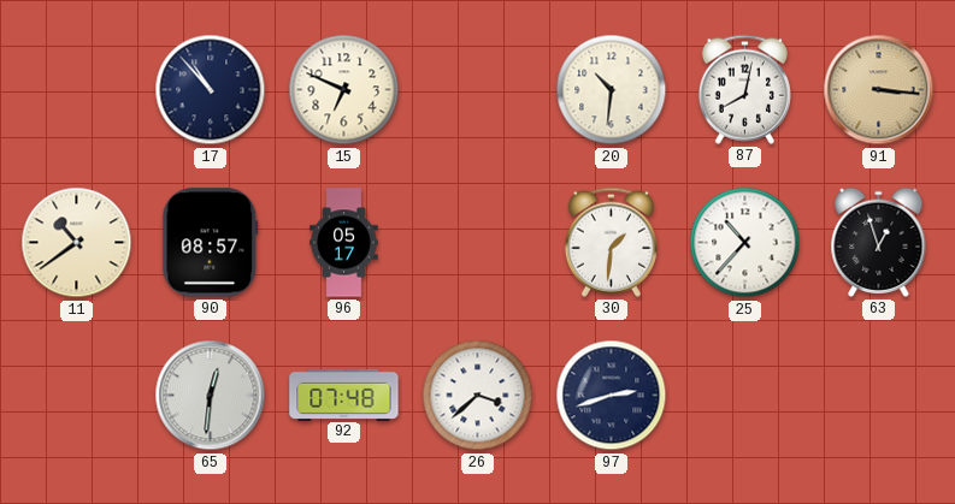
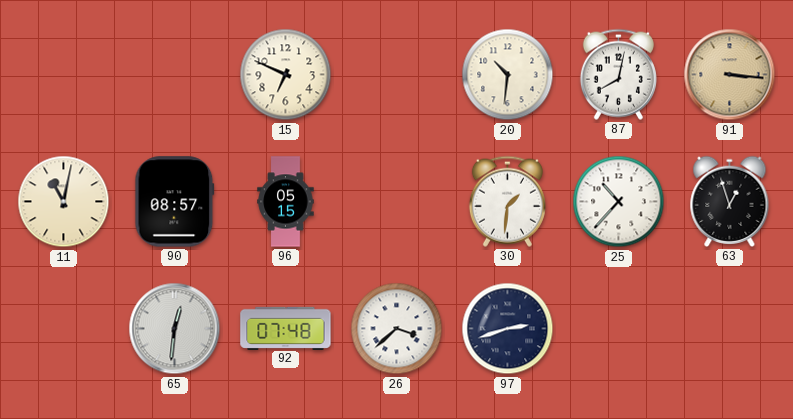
17: 10:53 -> none
11: 10:39 -> 11:02
96: 05:17 -> 05:15
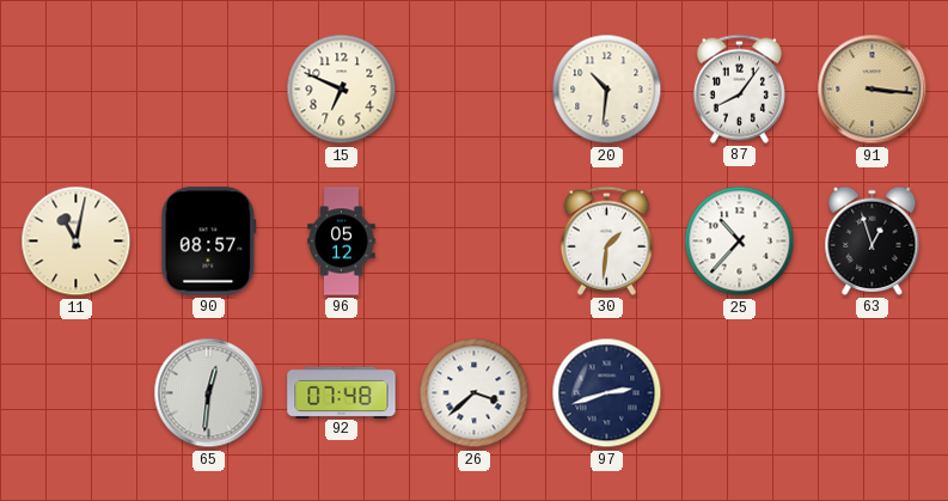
87: 8:02 -> 8:06
96: 05:15 -> 05:12
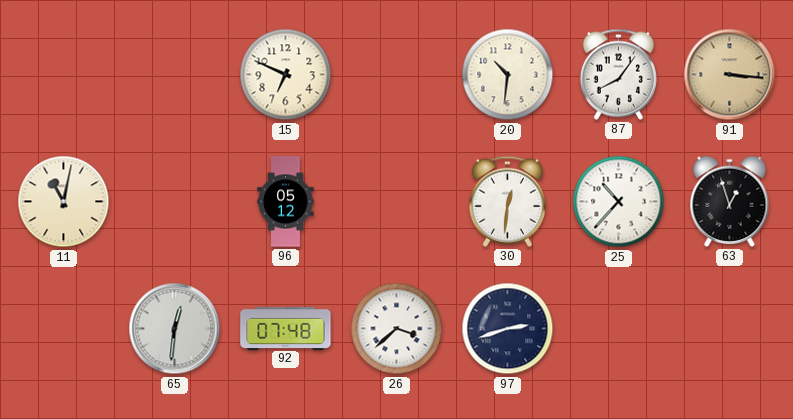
90: 08:57 -> none
30: 1:31 -> 12:31
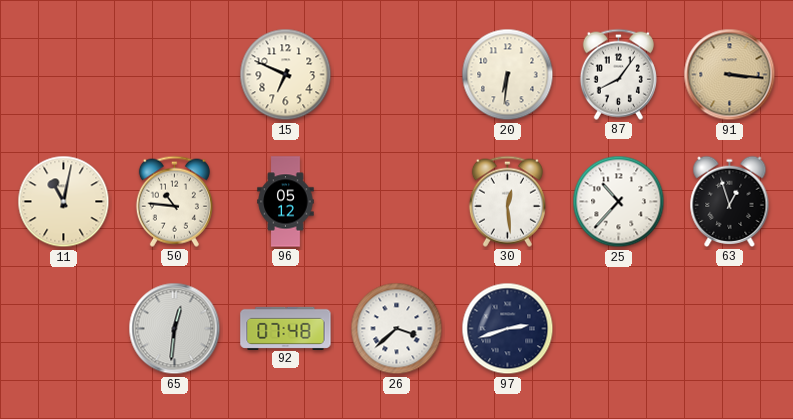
20: 10:31 -> 6:31
50: none -> 10:46
30: 12:31 -> 12:29
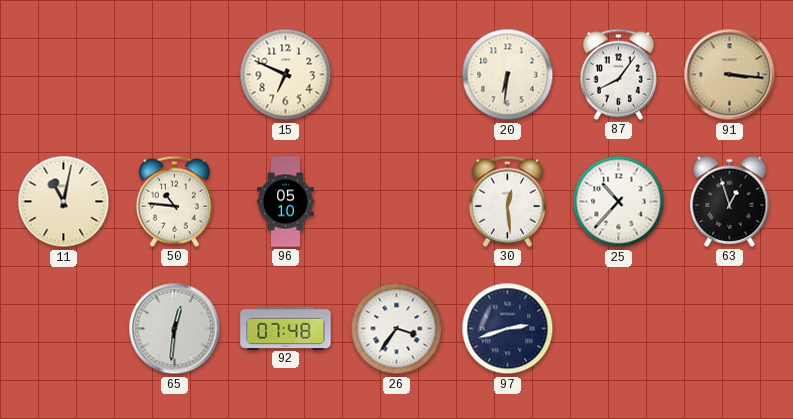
96: 05:12 -> 05:10
26: 3:38 -> 3:36
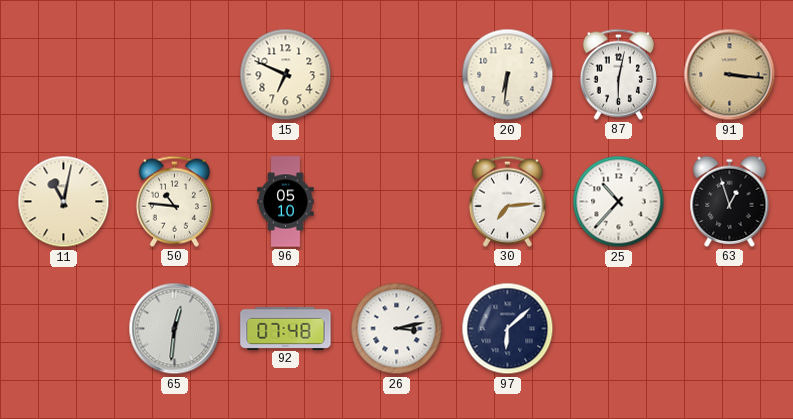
87: 8:06 -> 6:02
30: 12:29 -> 7:14
26: 3:36 -> 3:13
97: 2:42 -> 6:08
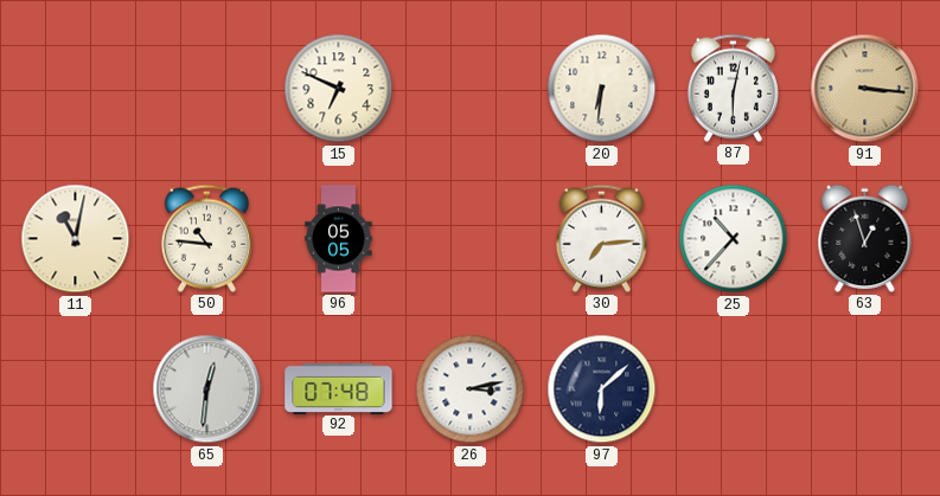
96: 05:10 -> 05:05
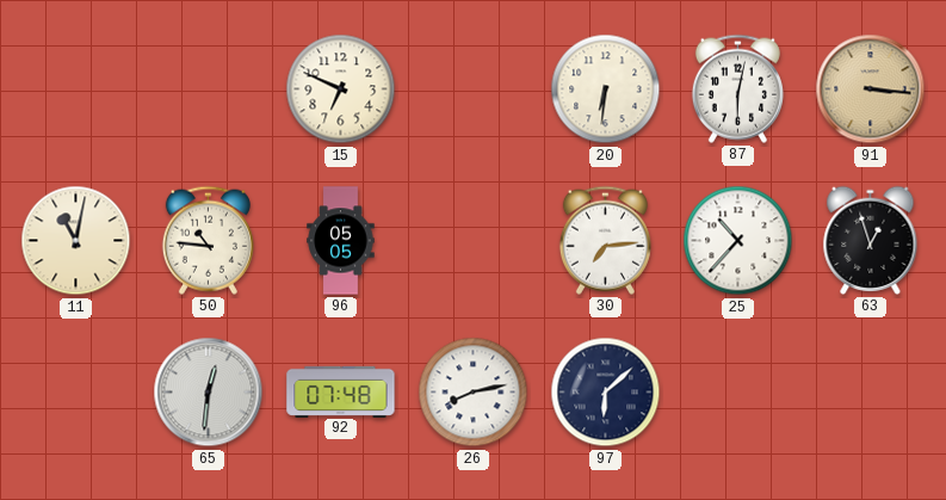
26: 3:13 -> 8:13
